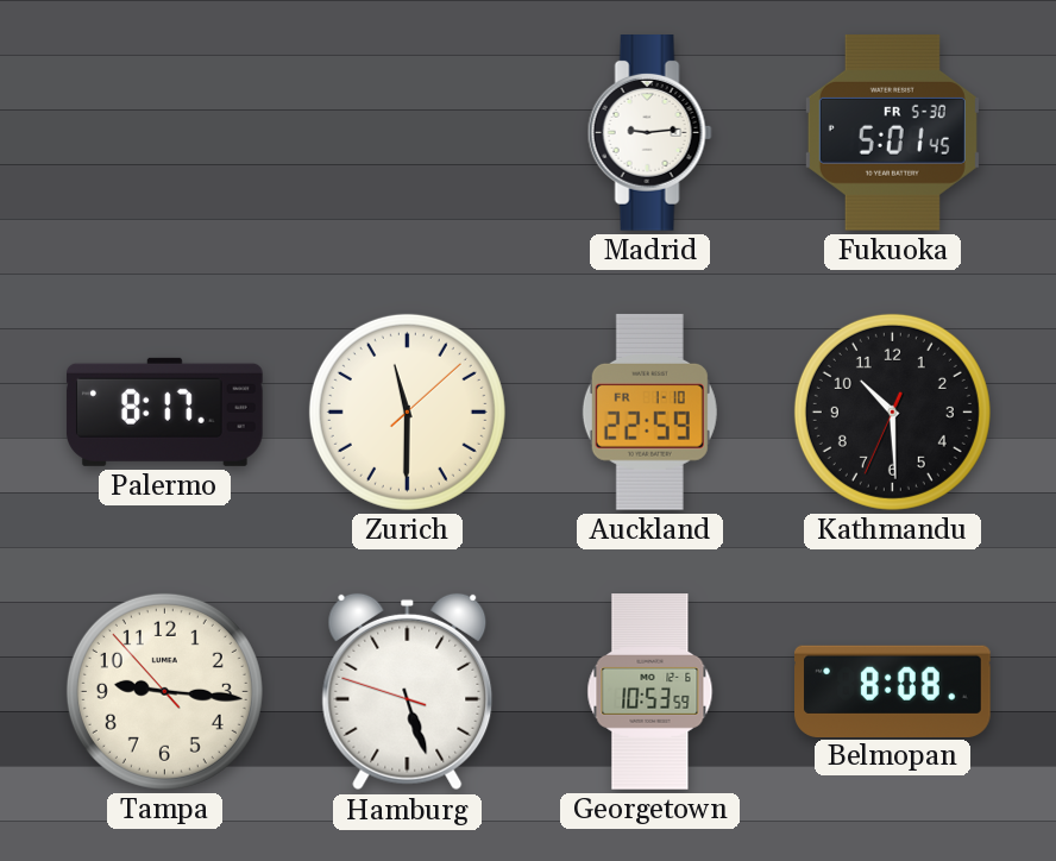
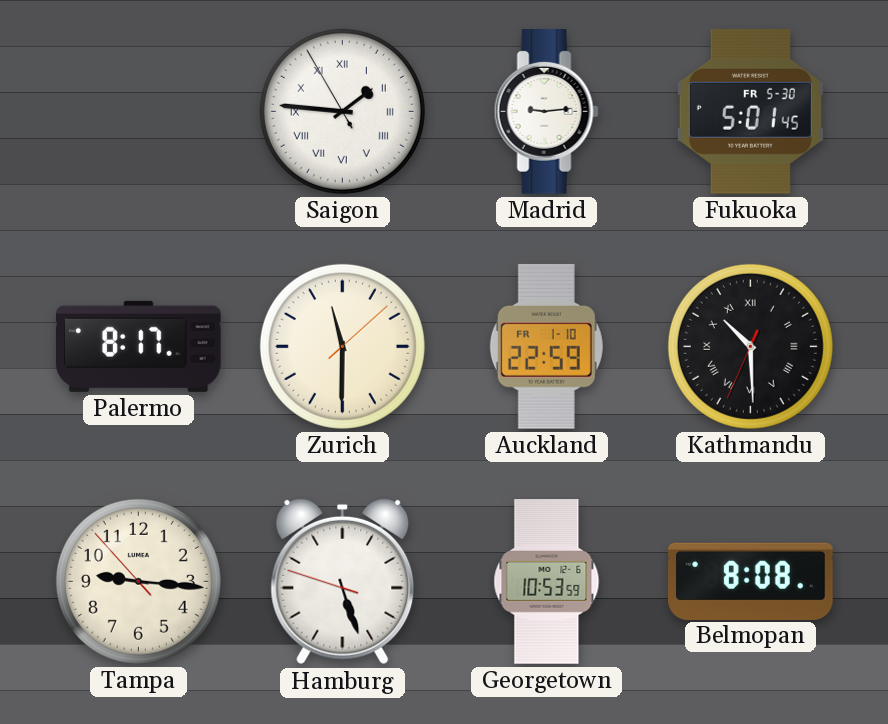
Saigon: none -> 1:45
Kathmandu numerals: Arabic -> Roman
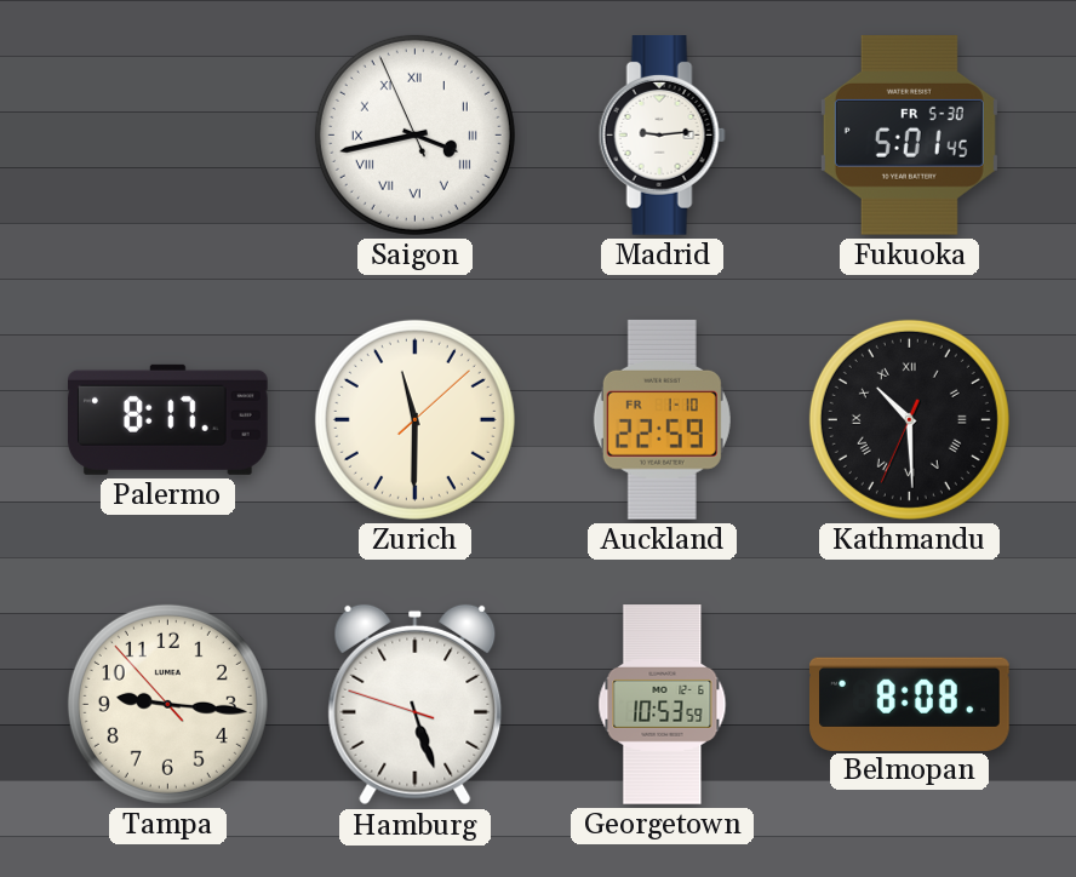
Saigon: 1:45 -> 3:42
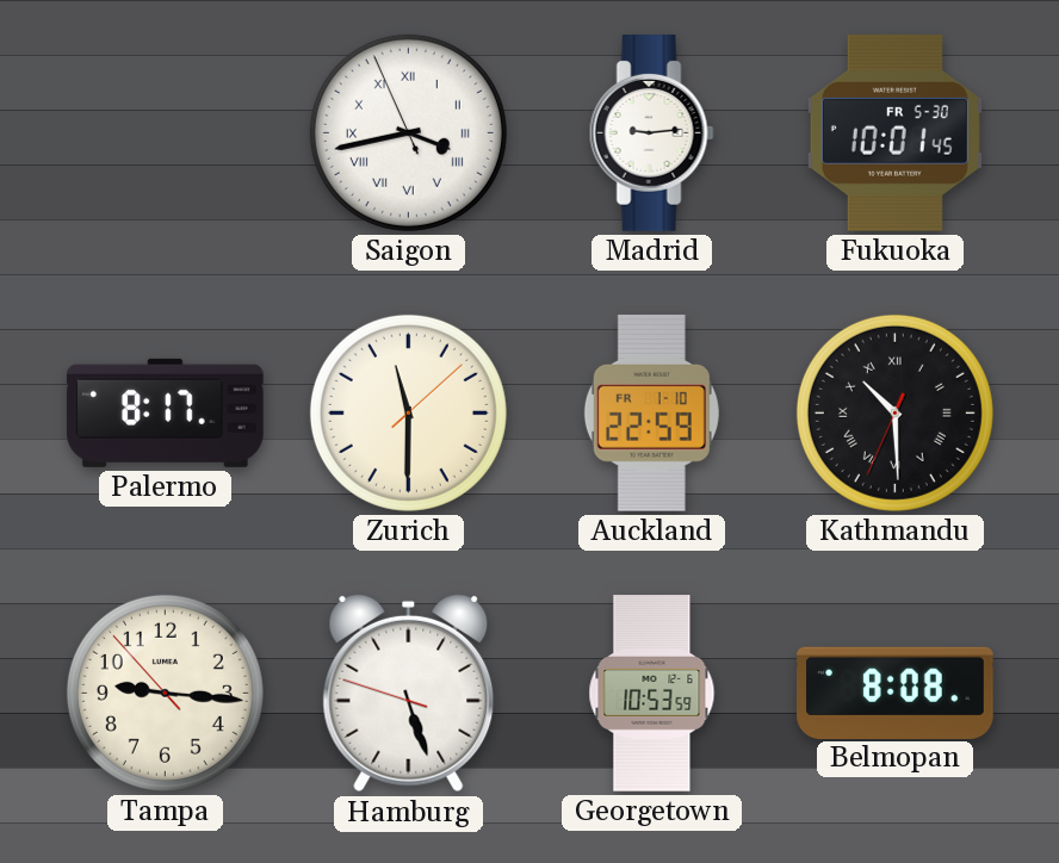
Fukuoka: 5:01 -> 10:01
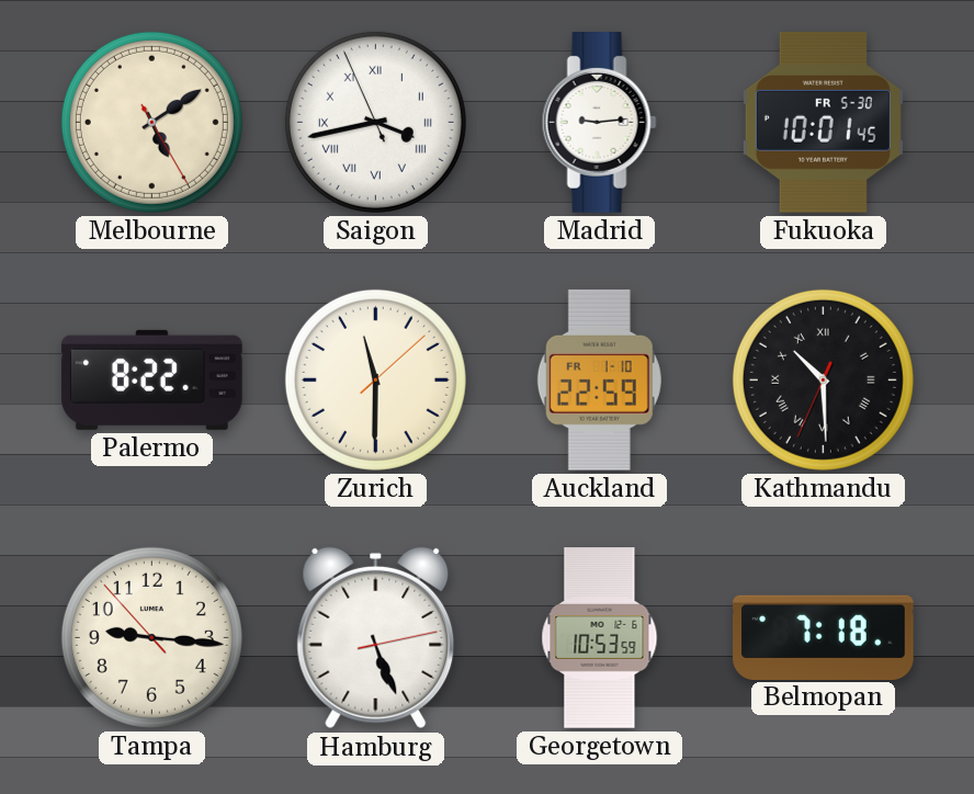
Melbourne: none -> 5:09
Palermo: 8:17 -> 8:22
Hamburg: 5:26:48 -> 5:26:13
Belmopan: 8:08 -> 7:18
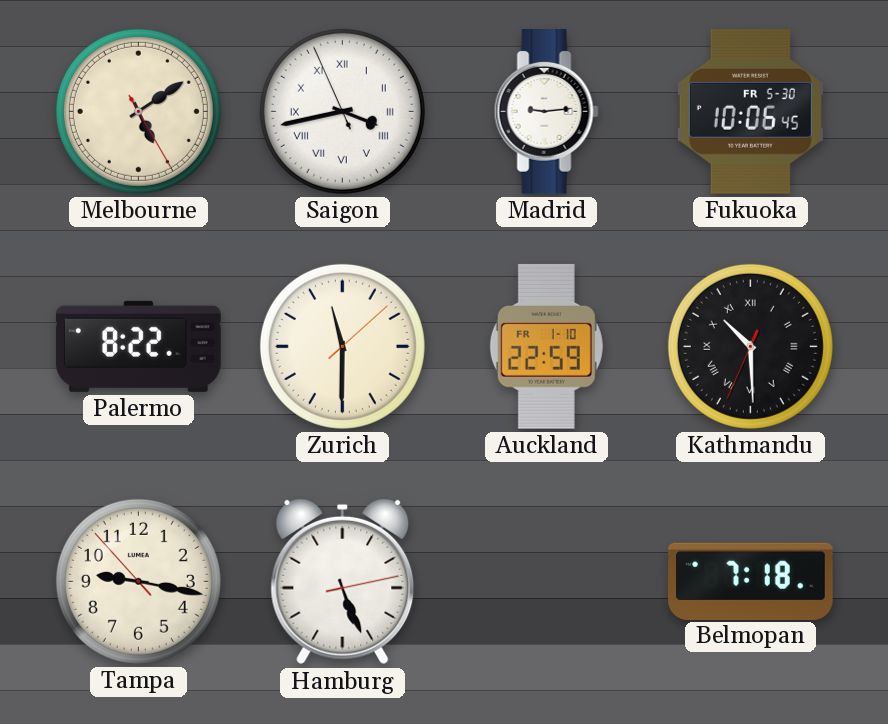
Fukuoka: 10:01 -> 10:06
Tampa: 9:15 -> 9:16
Georgetown: 10:53 -> none
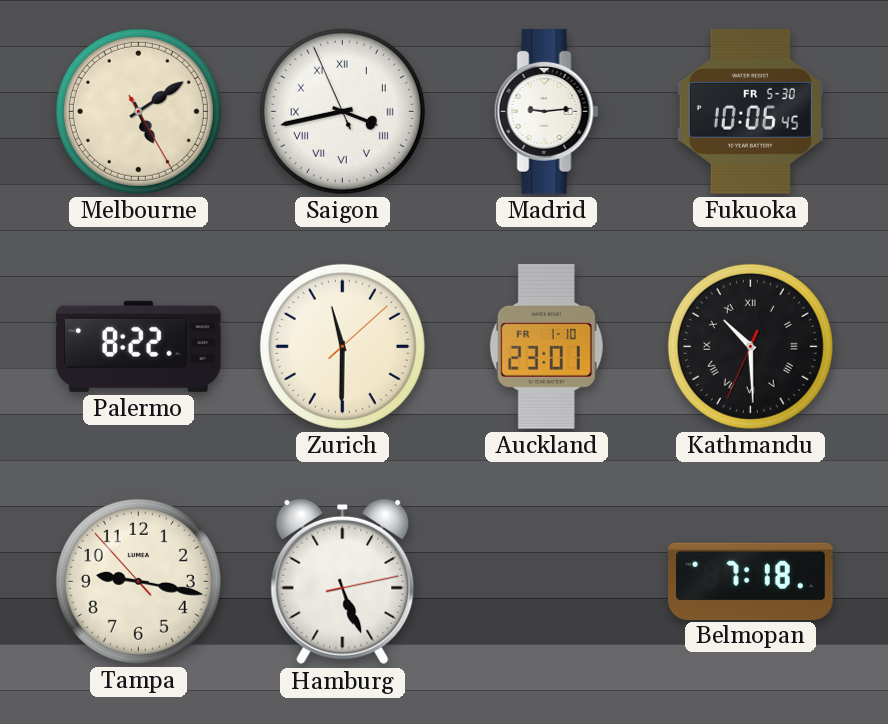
Auckland: 22:59 -> 23:01
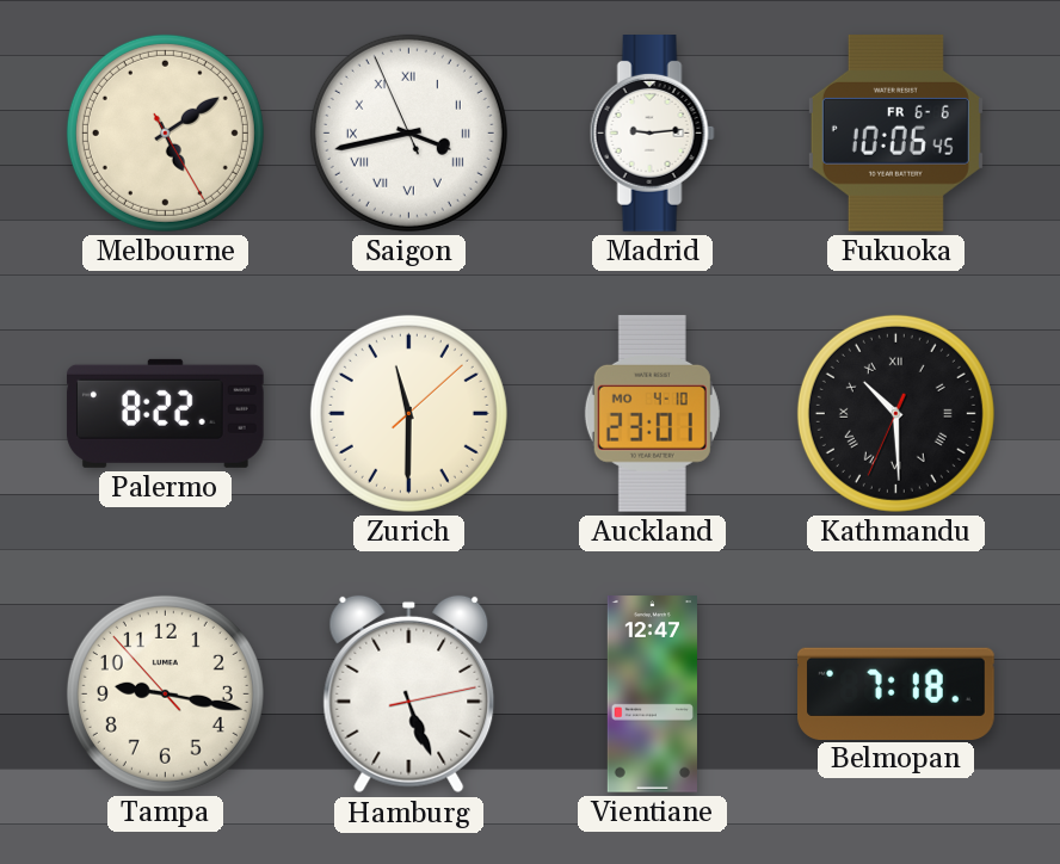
Fukuoka date: FR 5-30 -> FR 6-6
Auckland date: FR 1-10 -> MO 4-10
Vientiane: none -> 12:47
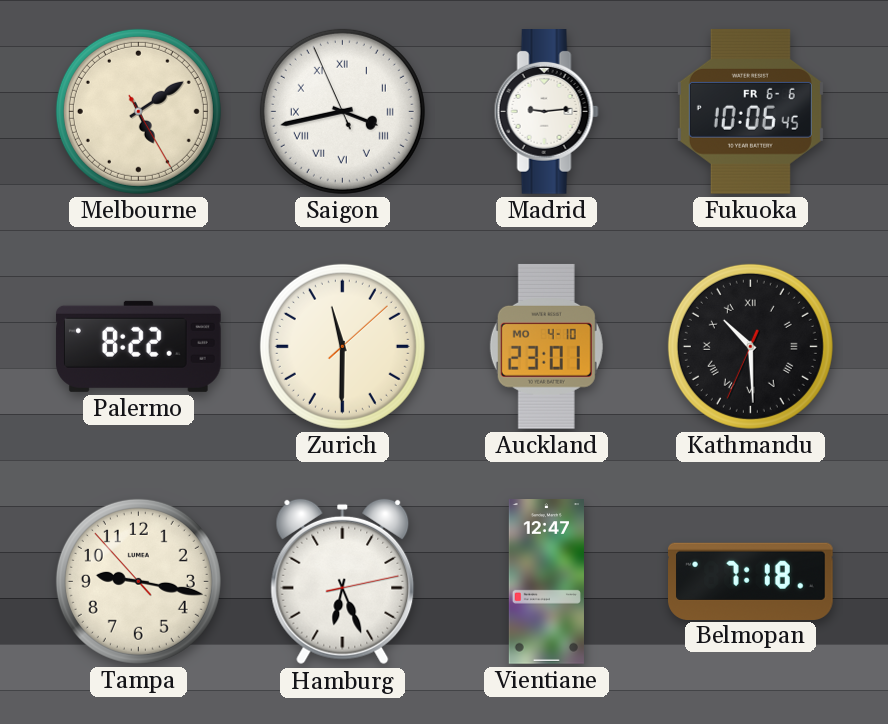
Hamburg: 5:26 -> 6:26
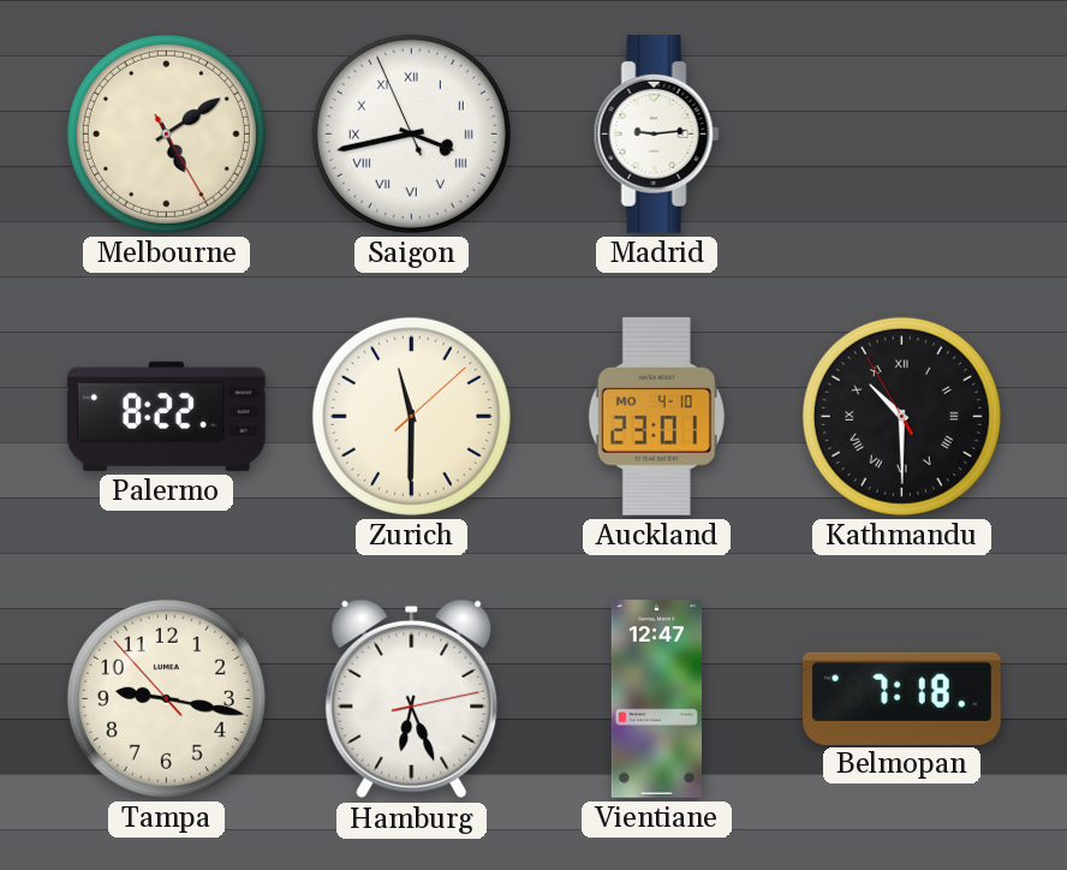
Fukuoka: 10:06 -> none
Kathmandu: 10:29:34 -> 10:29:55
